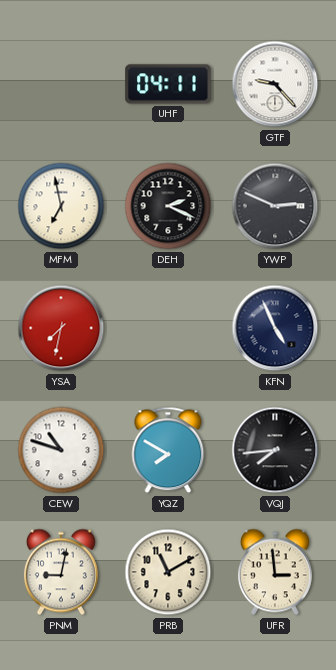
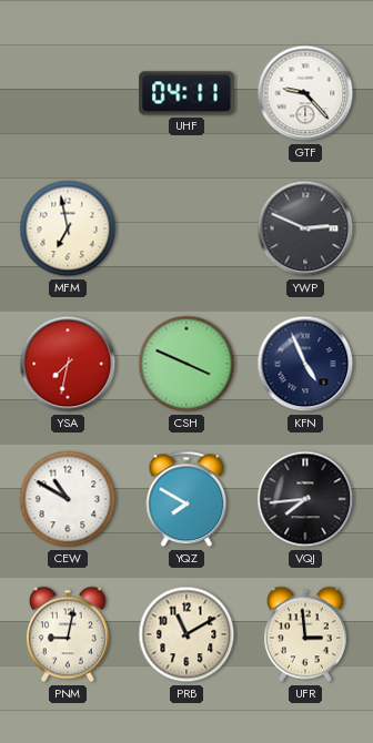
DEH: 2:19 -> none
CSH: none -> 3:49
CEW: 10:48 -> 10:50
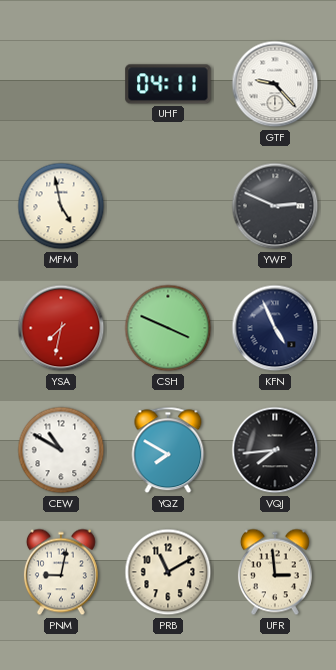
MFM: 6:58 -> 4:58
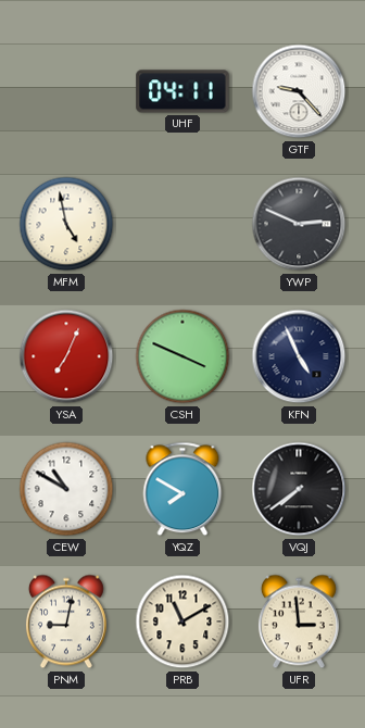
YSA: 7:32 -> 7:04
VQJ: 7:44 -> 7:39
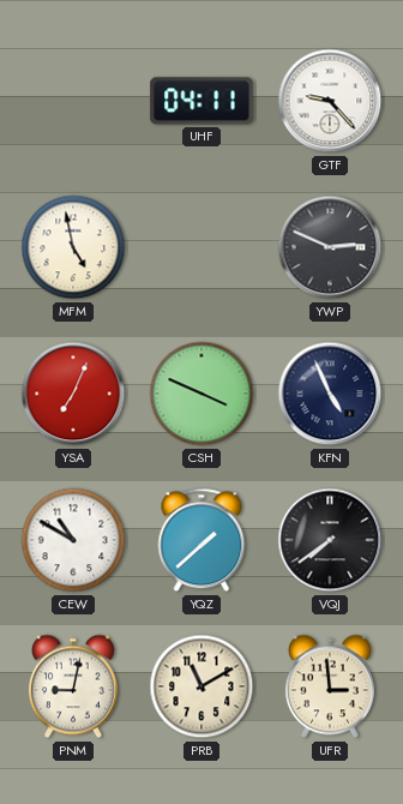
YQZ: 7:50 -> 1:38
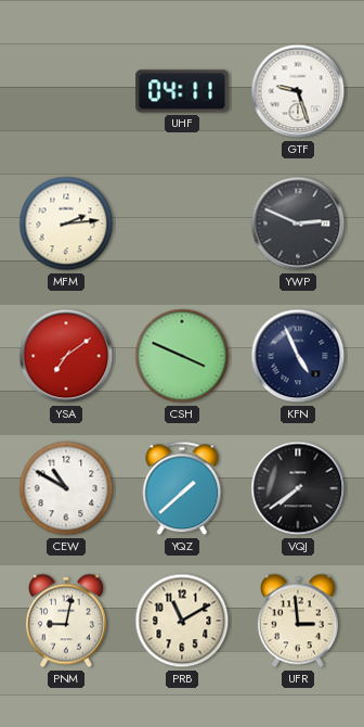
GTF: 9:23 -> 9:27
MFM: 4:58 -> 2:14
YSA: 7:04 -> 7:09
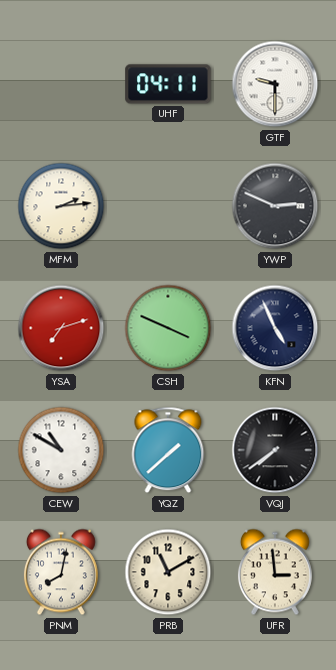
GTF: 9:27 -> 9:30
YSA: 7:09 -> 7:12
PNM: 9:02 -> 8:02
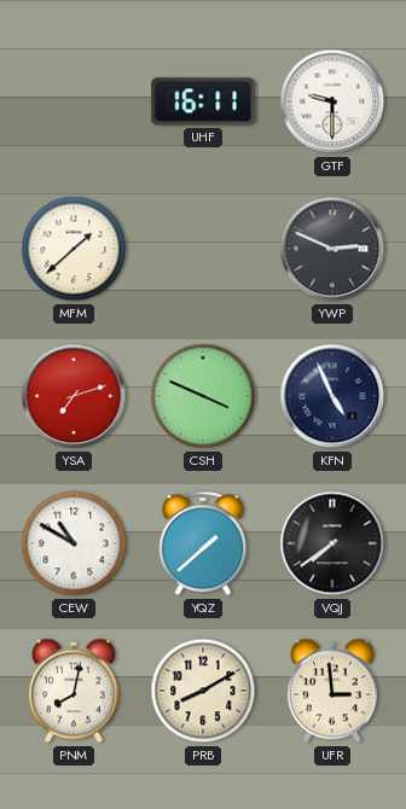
UHF: 04:11 -> 16:11
MFM: 2:14 -> 1:38
PRB: 11:10 -> 8:10
